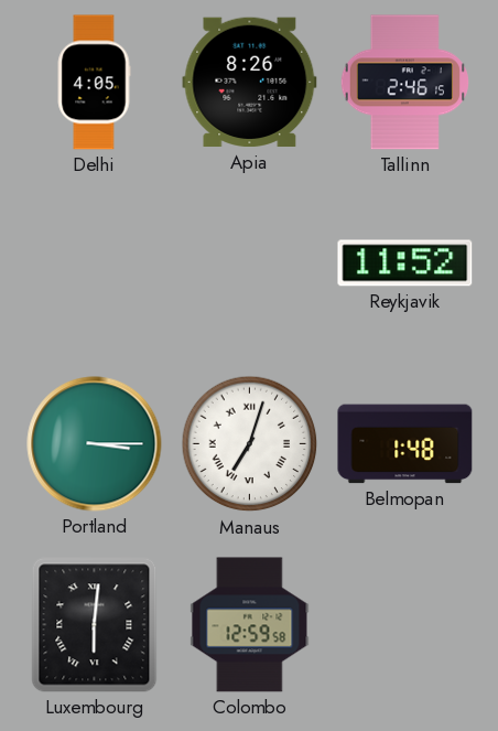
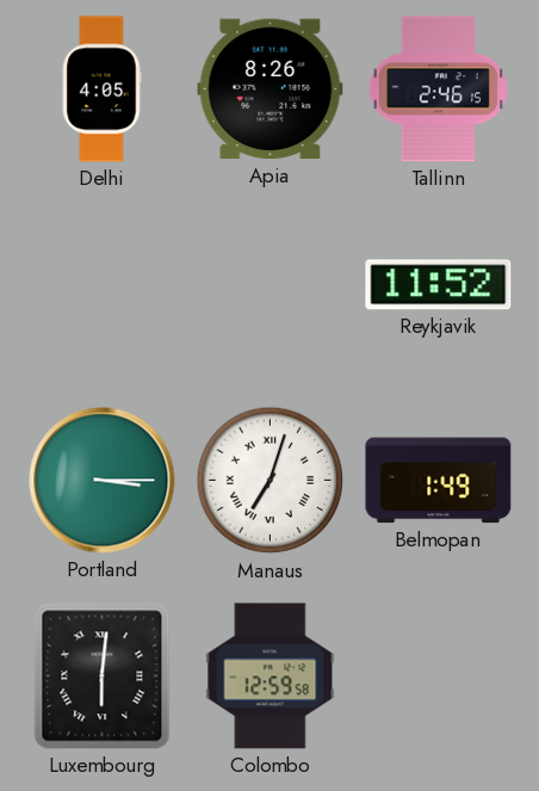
Belmopan: 1:48 -> 1:49
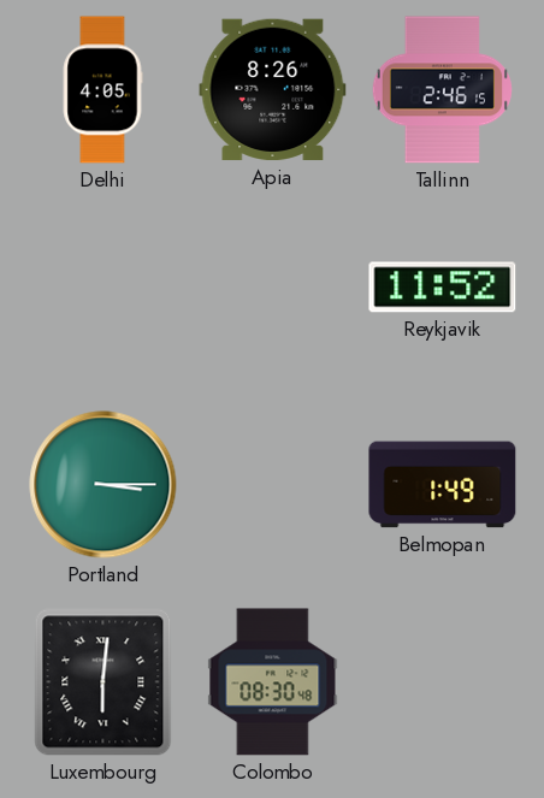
Manaus: 7:03 -> none
Colombo: 12:59 -> 08:30
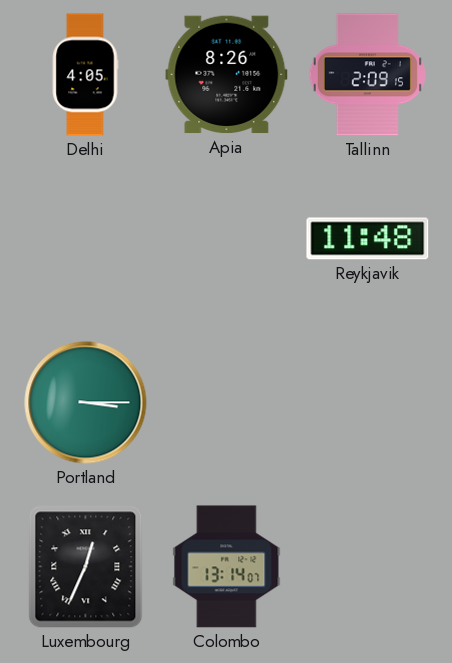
Tallinn: 2:46 -> 2:09
Reykjavik: 11:52 -> 11:48
Belmopan: 1:49 -> none
Luxembourg: 6:01 -> 12:34
Colombo: 08:30 -> 13:14
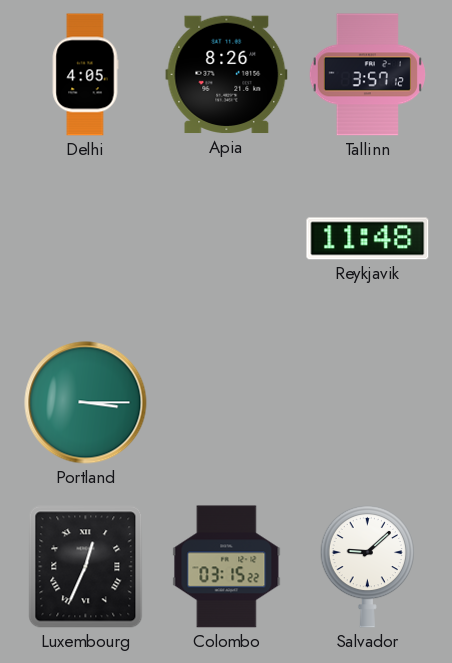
Tallinn: 2:09 -> 3:57
Colombo: 13:14 -> 03:15
Salvador: none -> 9:08
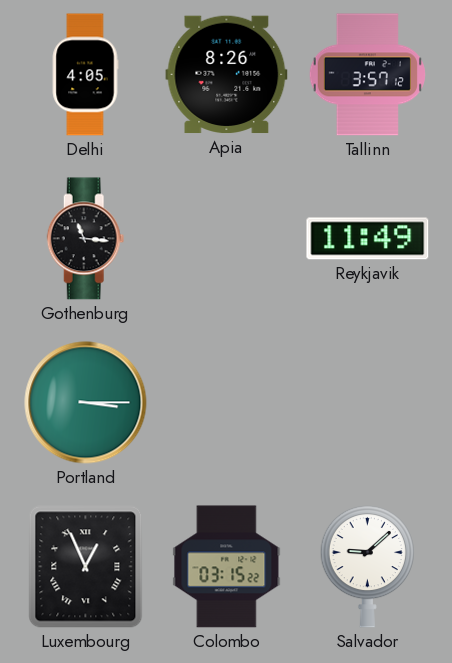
Gothenburg: none -> 11:16
Reykjavik: 11:48 -> 11:49
Luxembourg: 12:34 -> 12:56
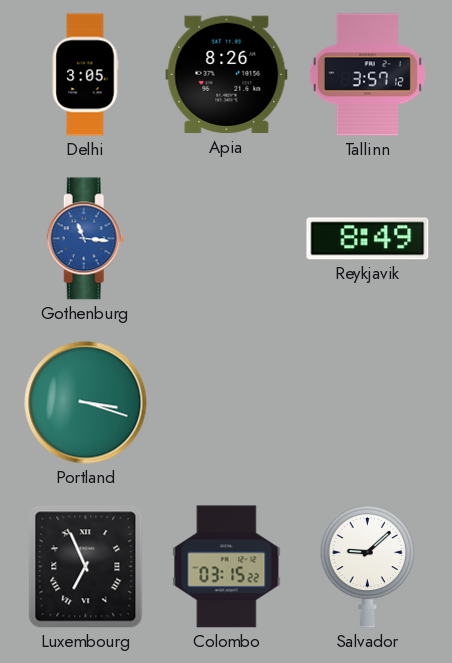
Delhi: 4:05 -> 3:05
Gothenburg dial: black -> blue
Reykjavik: 11:49 -> 8:49
Portland: 3:15 -> 3:18
Luxembourg: 12:56 -> 6:56
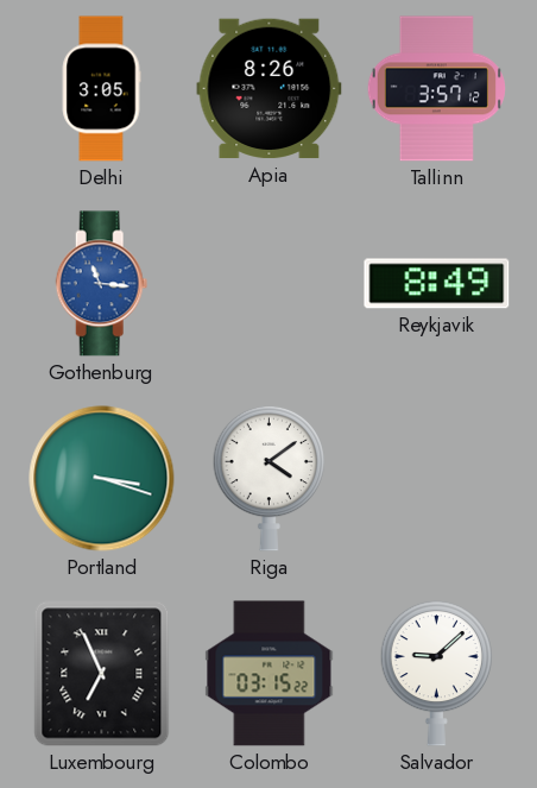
Riga: none -> 4:09
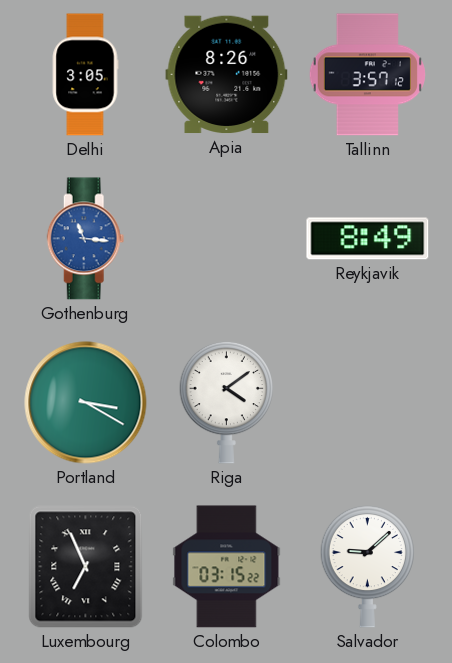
Portland: 3:18 -> 3:20
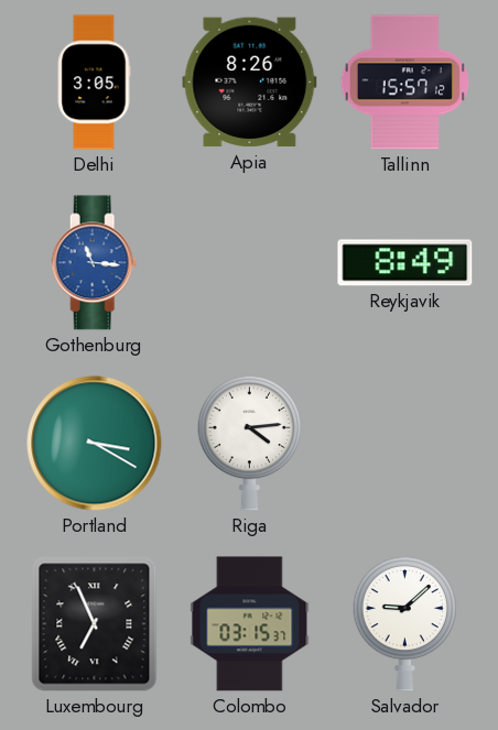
Tallinn: 3:57 -> 15:57
Riga: 4:09 -> 4:14
Colombo: 03:15:22 -> 03:15:37
